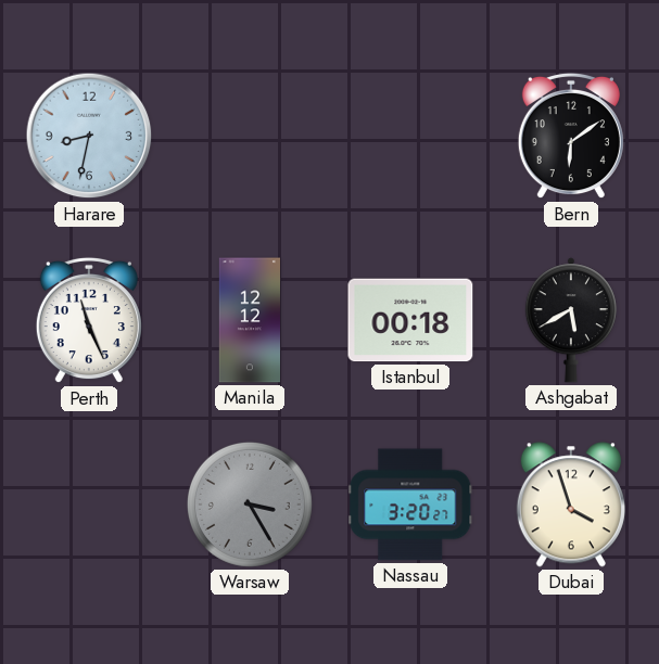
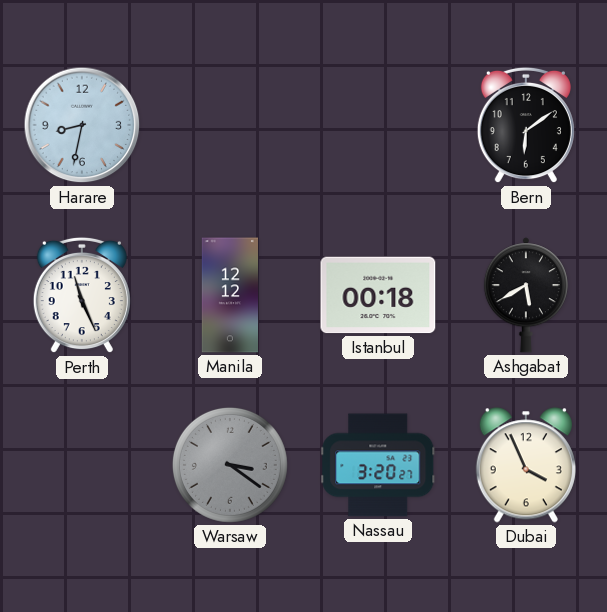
Warsaw: 3:25 -> 3:21
Dubai: 3:57 -> 3:56
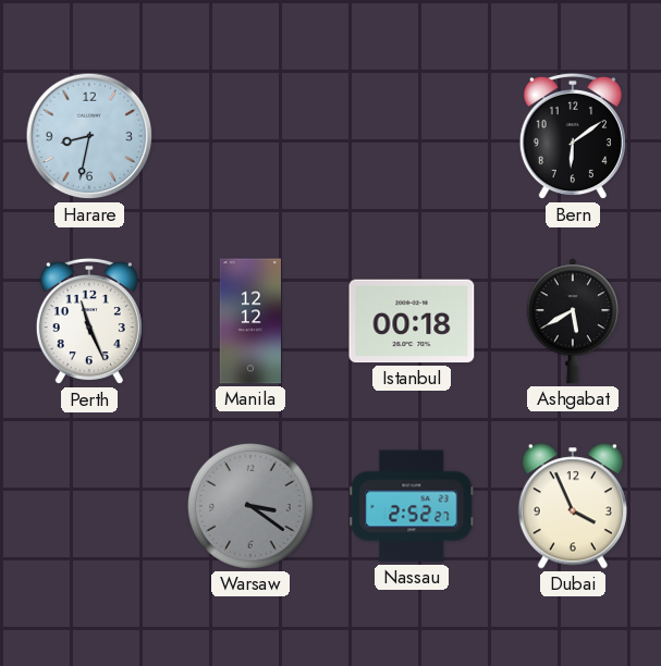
Nassau: 3:20 -> 2:52
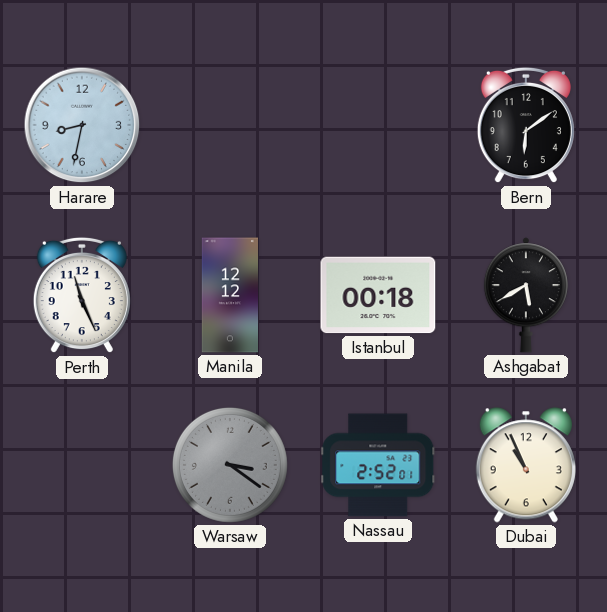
Nassau: 2:52:27 -> 2:52:01
Dubai: 3:56 -> 10:56
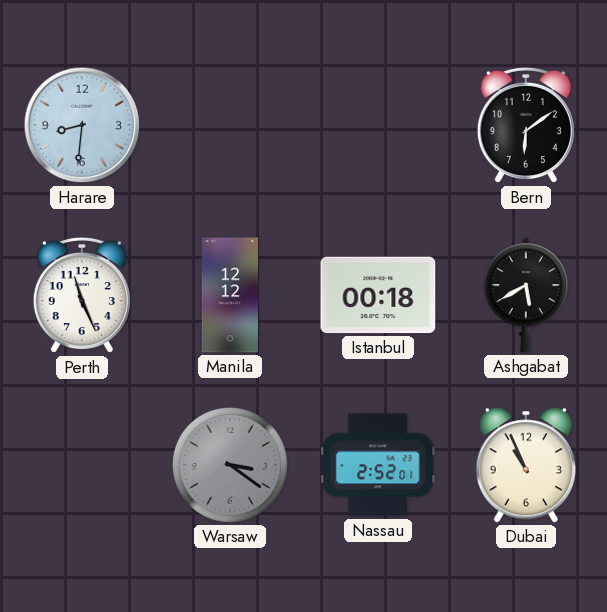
Harare: 8:32 -> 8:31
